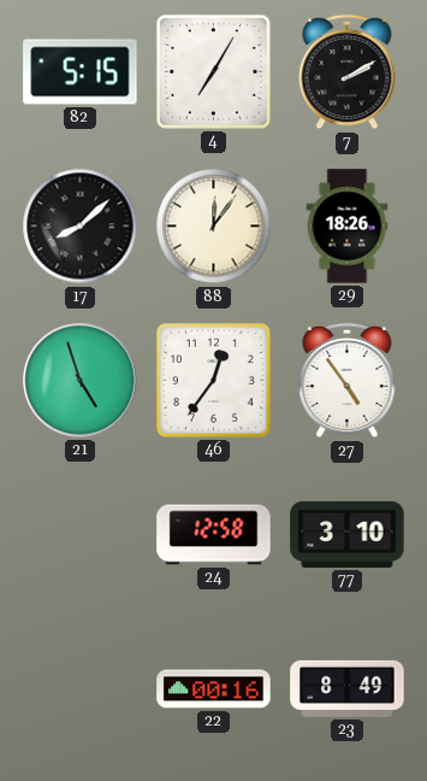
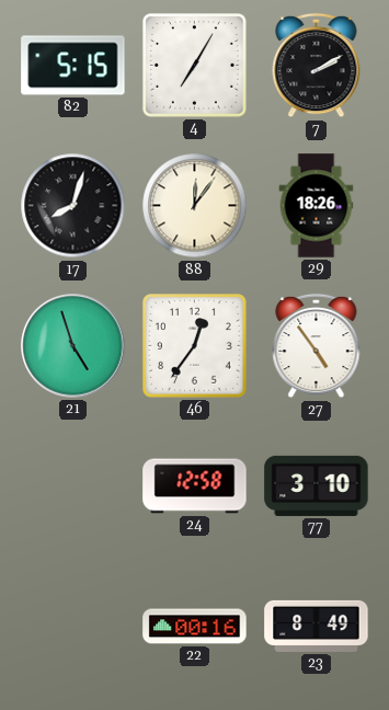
17: 8:08 -> 8:03
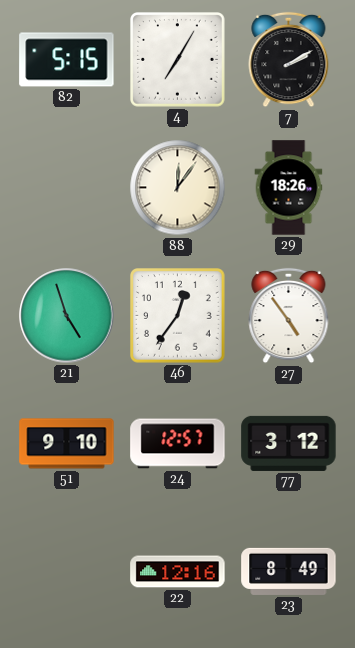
17: 8:03 -> none
51: none -> 9:10
24: 12:58 -> 12:57
77: 3:10 -> 3:12
22: 00:16 -> 12:16
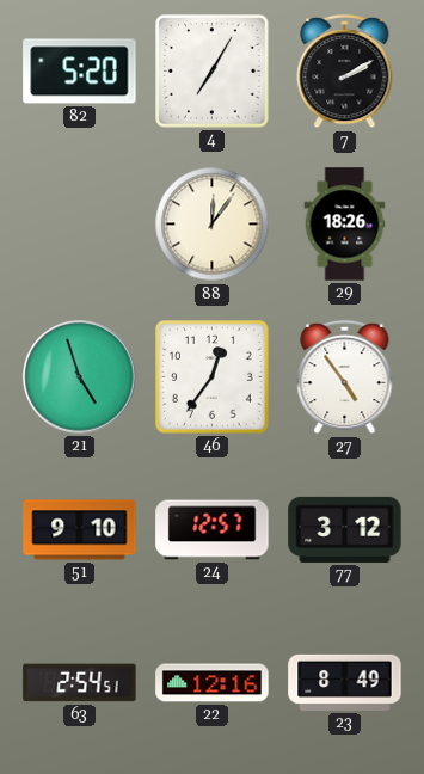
82: 5:15 -> 5:20
63: none -> 2:54
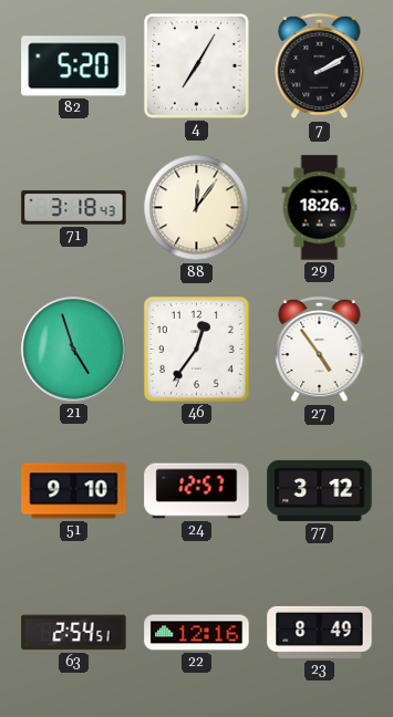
71: none -> 3:18
